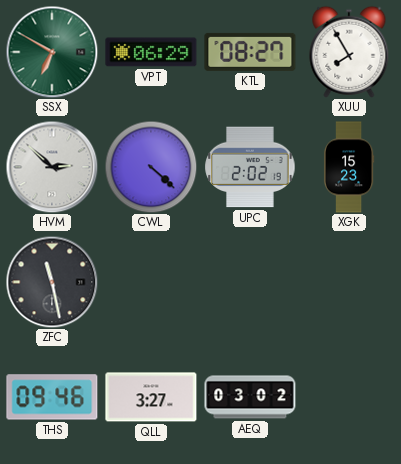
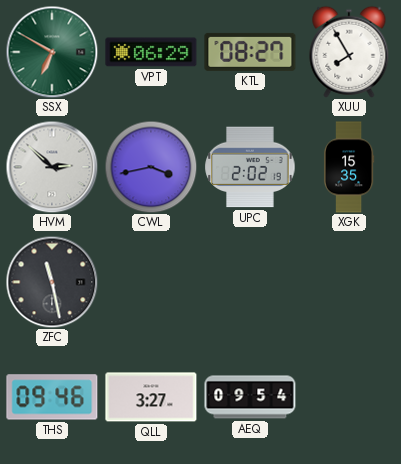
CWL: 4:22 -> 3:43
XGK: 15:23 -> 15:35
AEQ: 03:02 -> 09:54
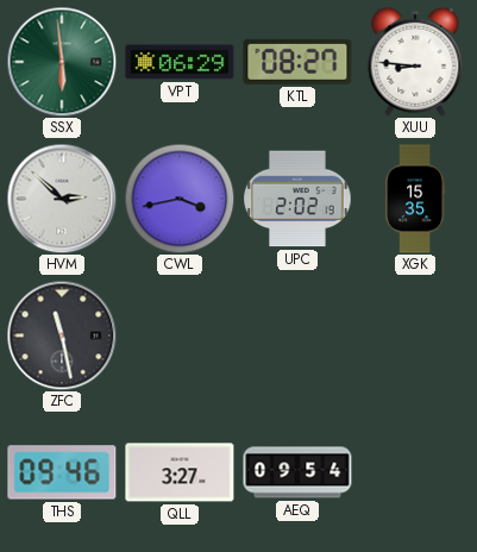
SSX: 6:50 -> 5:59
XUU: 7:55 -> 8:46
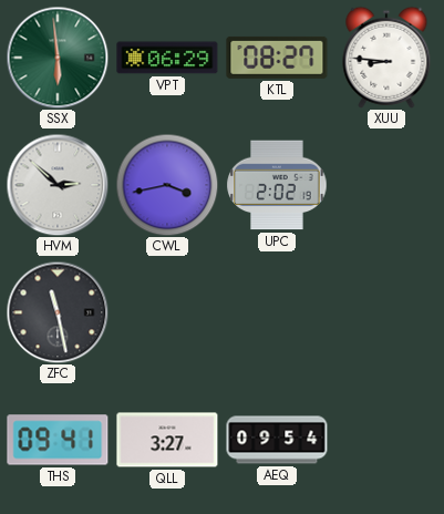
XGK: 15:35 -> none
THS: 09:46 -> 09:41
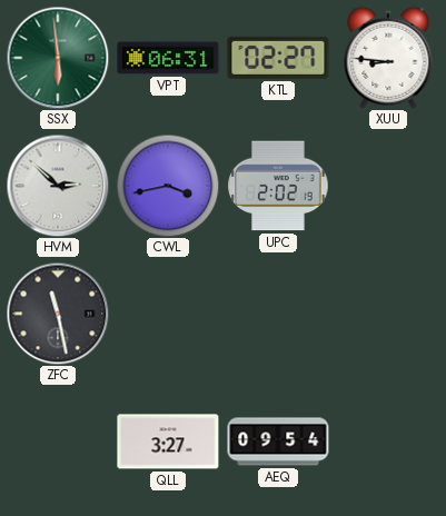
VPT: 06:29 -> 06:31
KTL: 08:27 -> 02:27
THS: 09:41 -> none
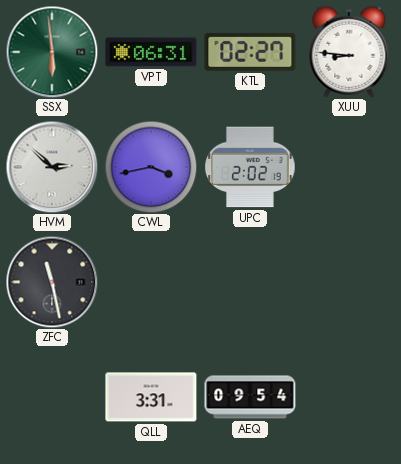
QLL: 3:27 -> 3:31
